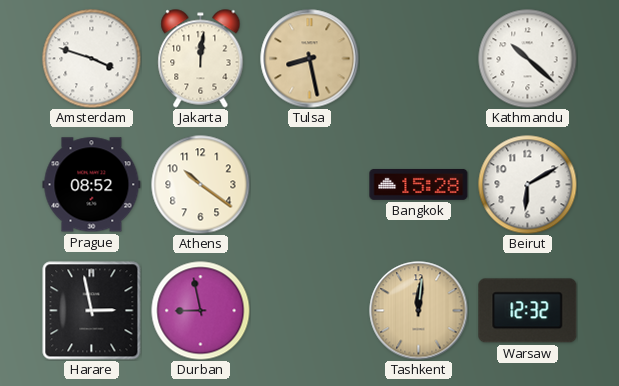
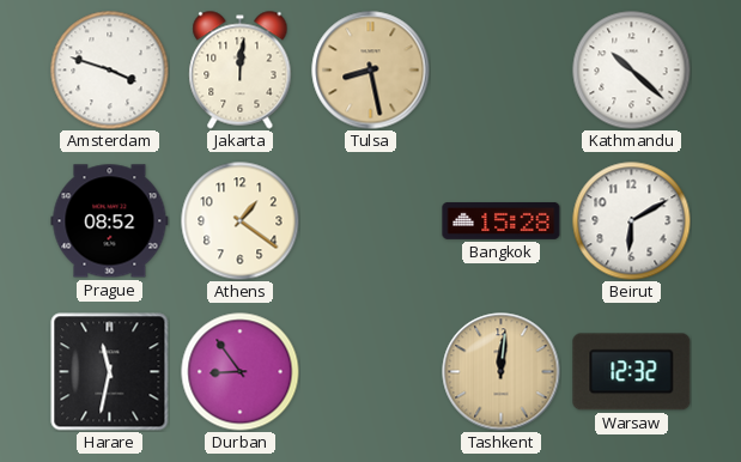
Athens: 10:21 -> 1:21
Harare: 2:58 -> 11:32
Durban: 8:58 -> 8:54
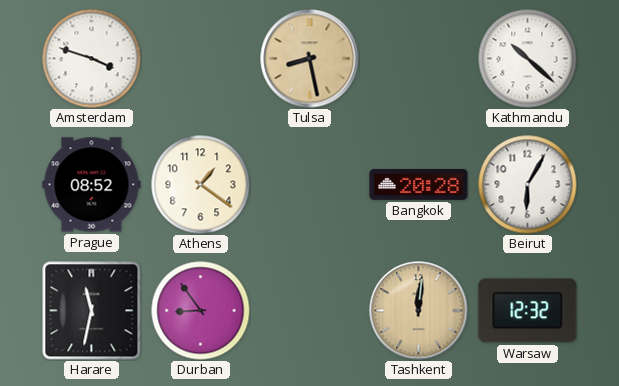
Jakarta: 12:01 -> none
Bangkok: 15:28 -> 20:28
Beirut: 6:10 -> 6:05
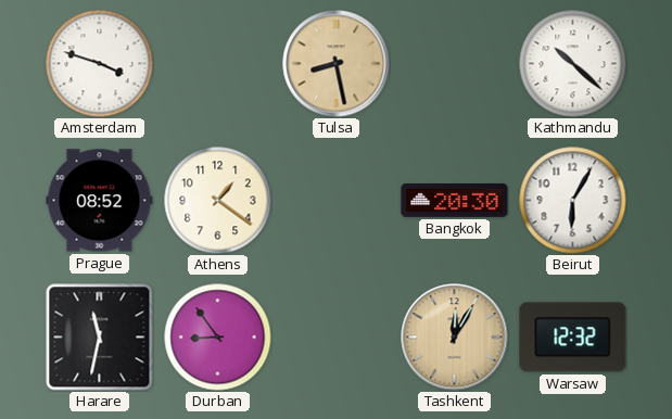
Bangkok: 20:28 -> 20:30
Tashkent: 12:01 -> 12:05
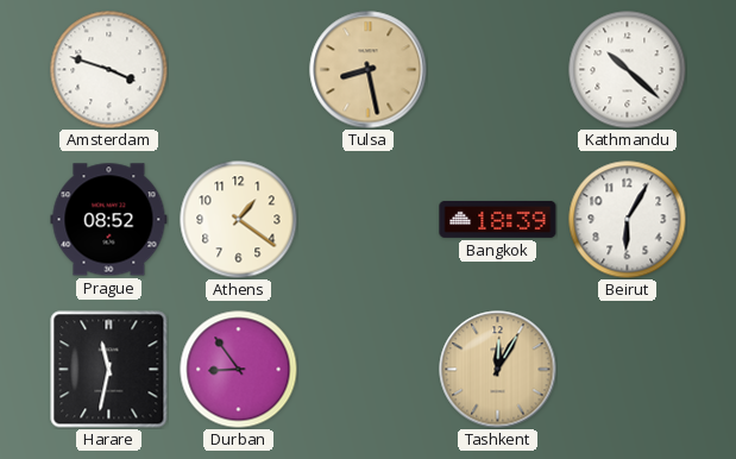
Bangkok: 20:30 -> 18:39
Warsaw: 12:32 -> none
